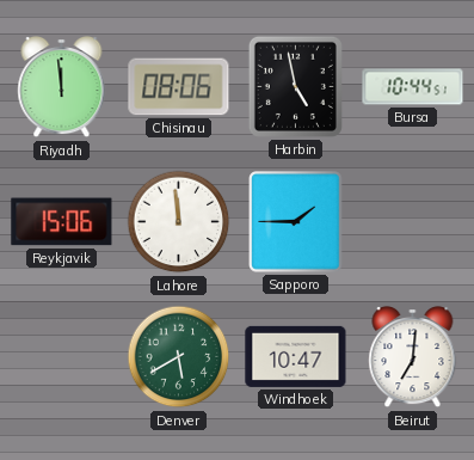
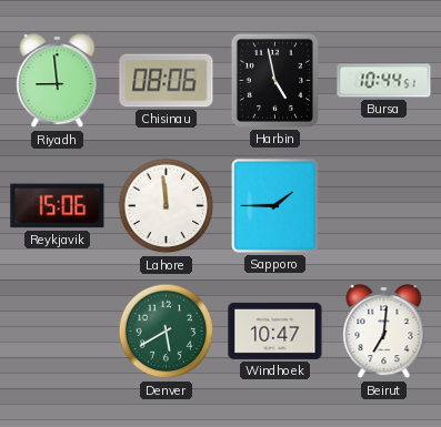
Riyadh: 11:59 -> 8:59
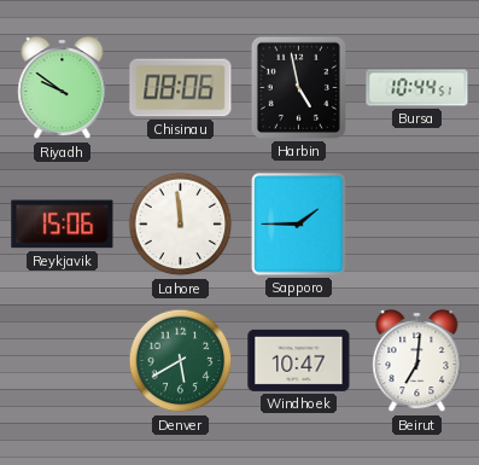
Riyadh: 8:59 -> 9:51
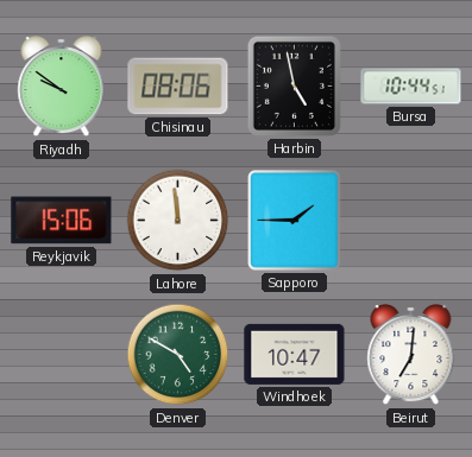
Denver: 5:40 -> 4:50
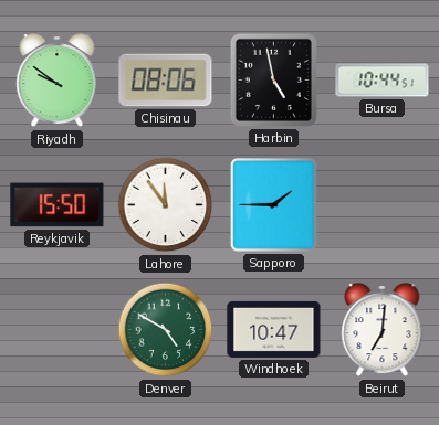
Reykjavik: 15:06 -> 15:50
Lahore: 11:59 -> 11:54
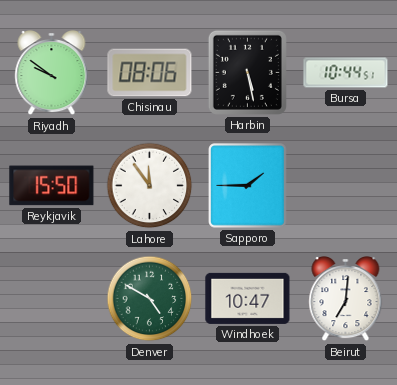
Harbin: 4:58 -> 5:28
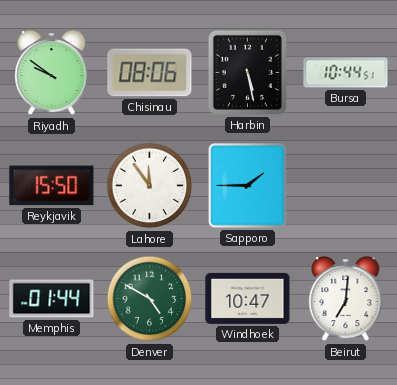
Memphis: none -> 01:44
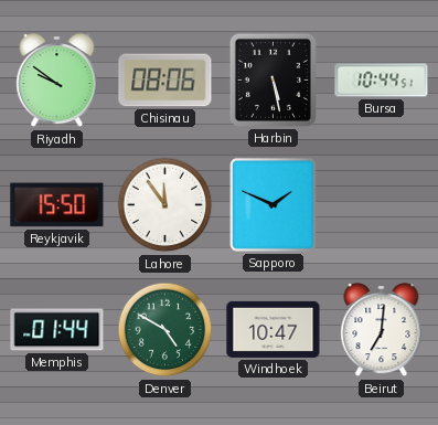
Sapporo: 1:45 -> 1:49
